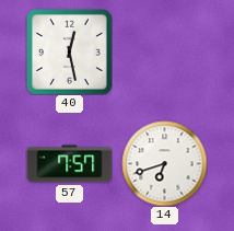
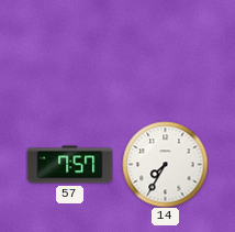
40: 12:28 -> none
14: 6:42 -> 7:35
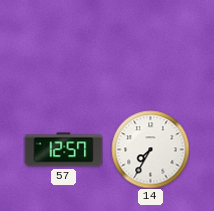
57: 7:57 -> 12:57
